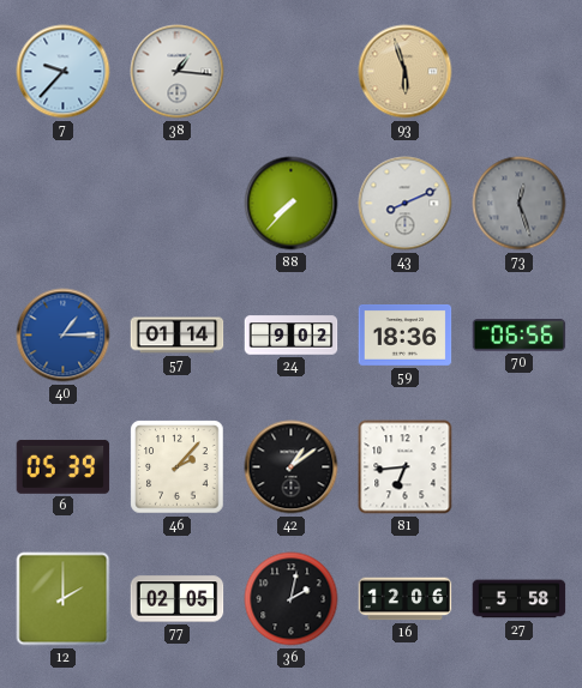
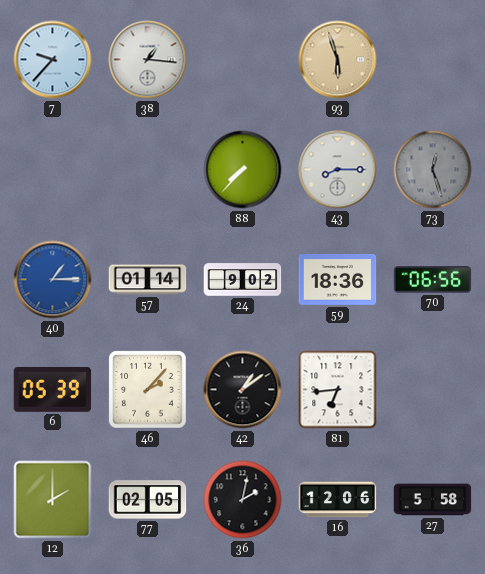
43: 8:11 -> 8:15
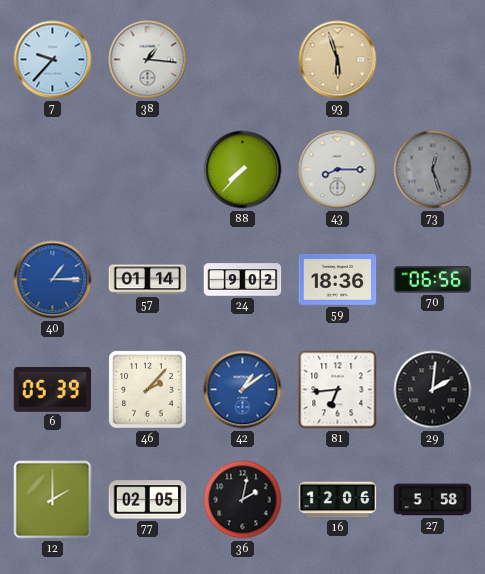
42 dial: black -> blue
29: none -> 2:01
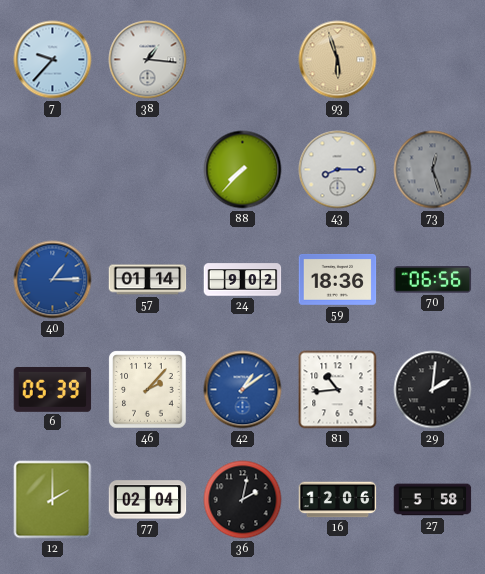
81: 6:44 -> 10:44
77: 02:05 -> 02:04
